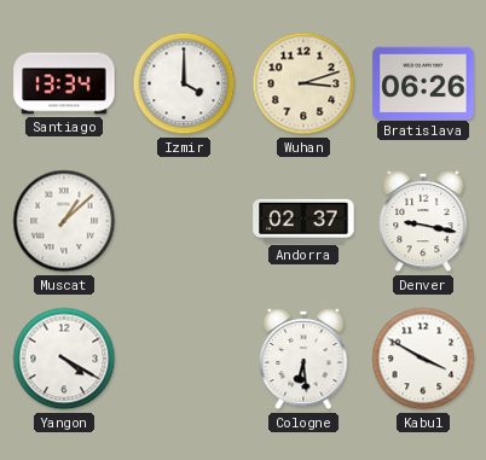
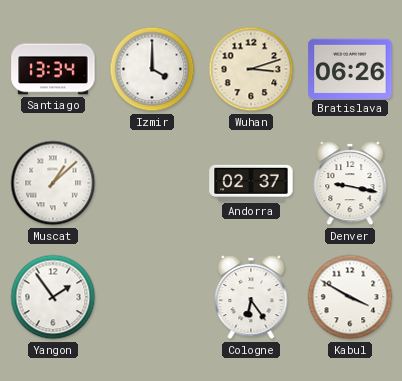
Yangon: 4:20 -> 1:54
Cologne: 6:29 -> 6:24
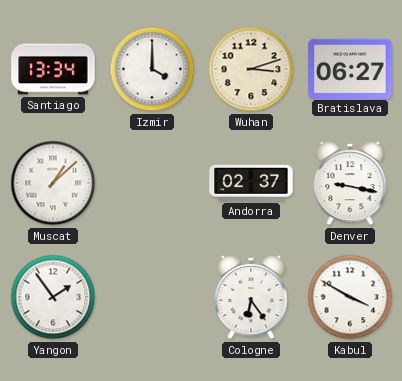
Bratislava: 06:26 -> 06:27
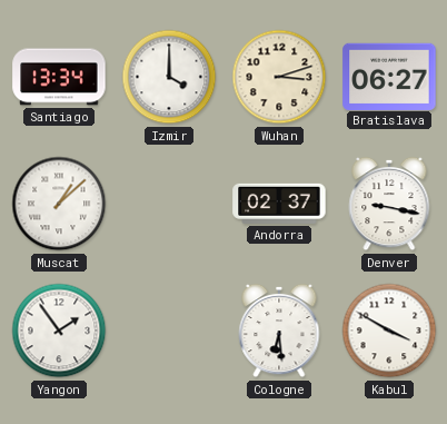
Cologne: 6:24 -> 6:29
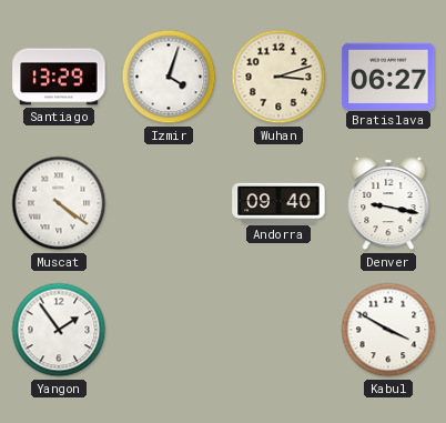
Santiago: 13:34 -> 13:29
Izmir: 4:00 -> 4:03
Muscat: 1:08 -> 4:21
Andorra: 02:37 -> 09:40
Cologne: 6:29 -> none
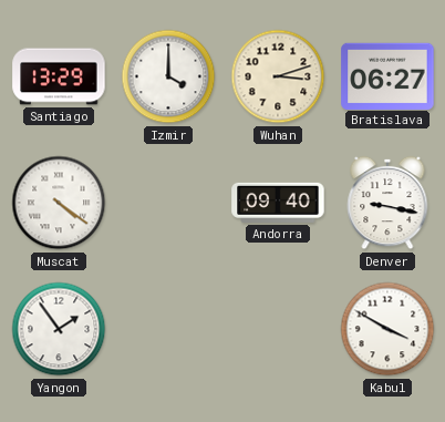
Izmir: 4:03 -> 4:00
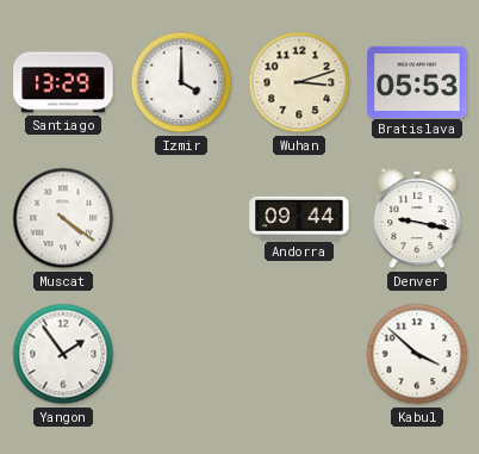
Bratislava: 06:27 -> 05:53
Andorra: 09:40 -> 09:44
Kabul: 3:50 -> 3:52
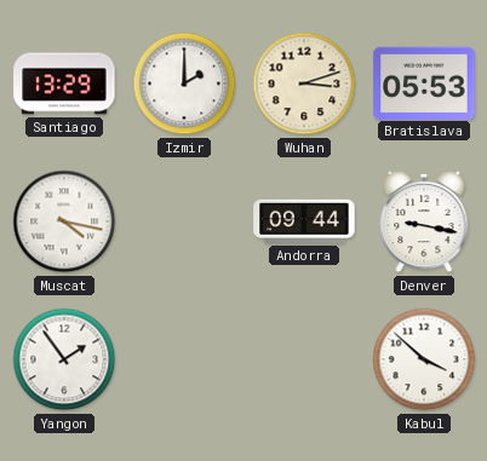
Izmir: 4:00 -> 2:00
Muscat: 4:21 -> 4:17
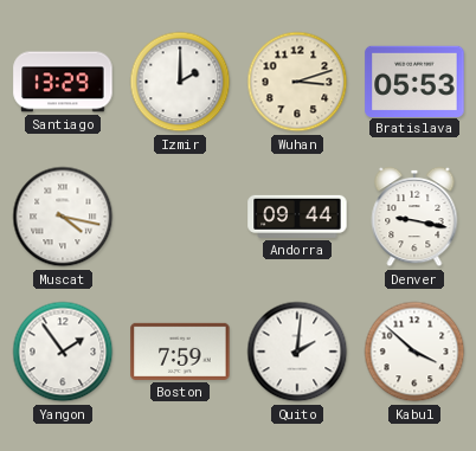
Boston: none -> 7:59
Quito: none -> 2:01
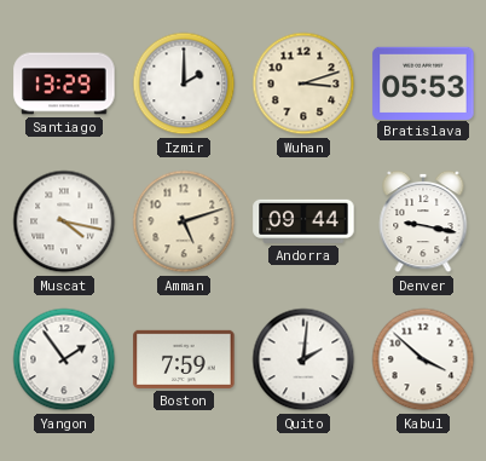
Amman: none -> 5:12
